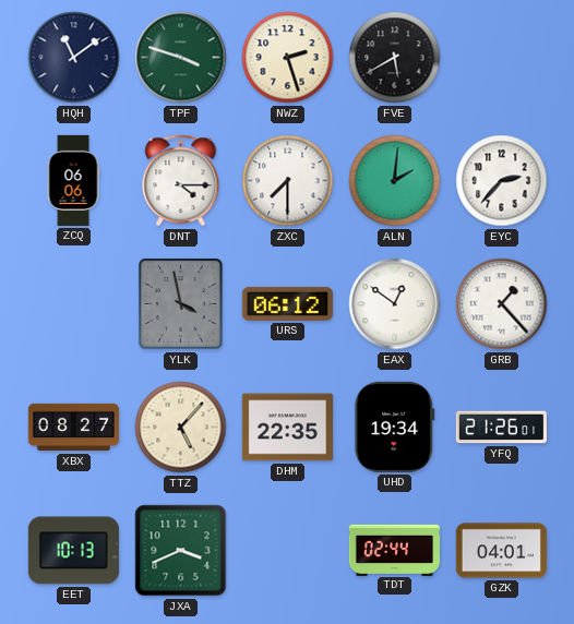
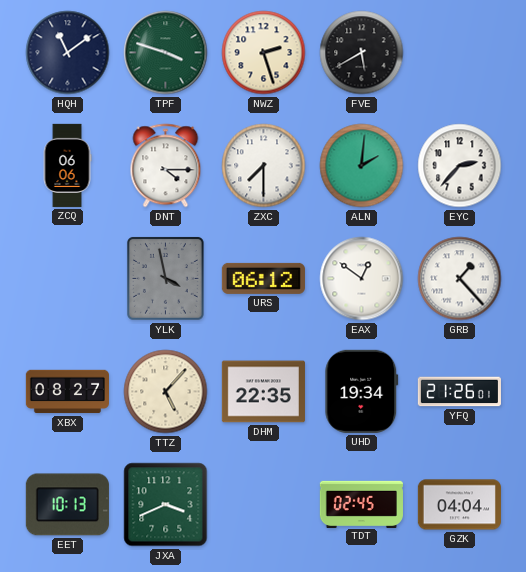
TDT: 02:44 -> 02:45
GZK: 04:01 -> 04:04
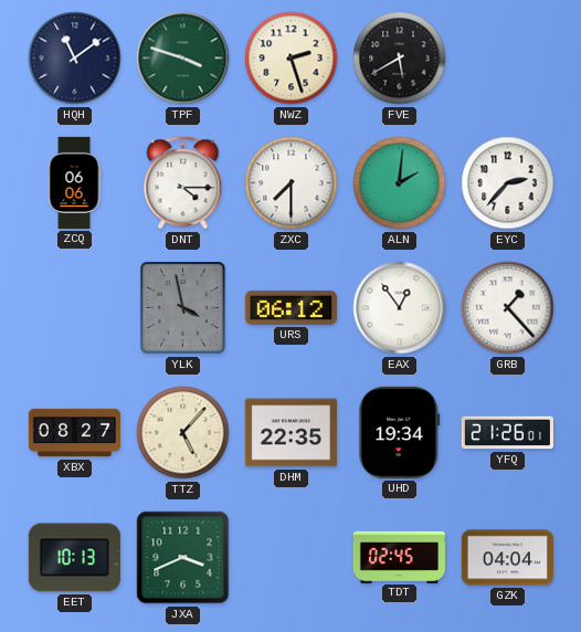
EAX: 12:51 -> 12:54
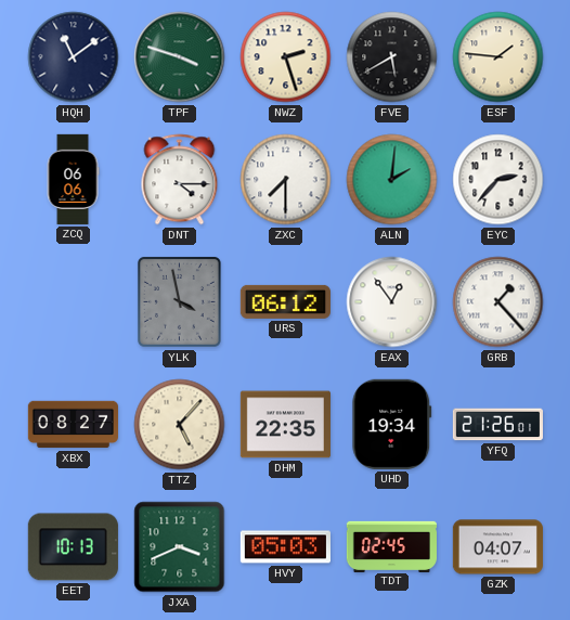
ESF: none -> 1:46
HVY: none -> 05:03
GZK: 04:04 -> 04:07
